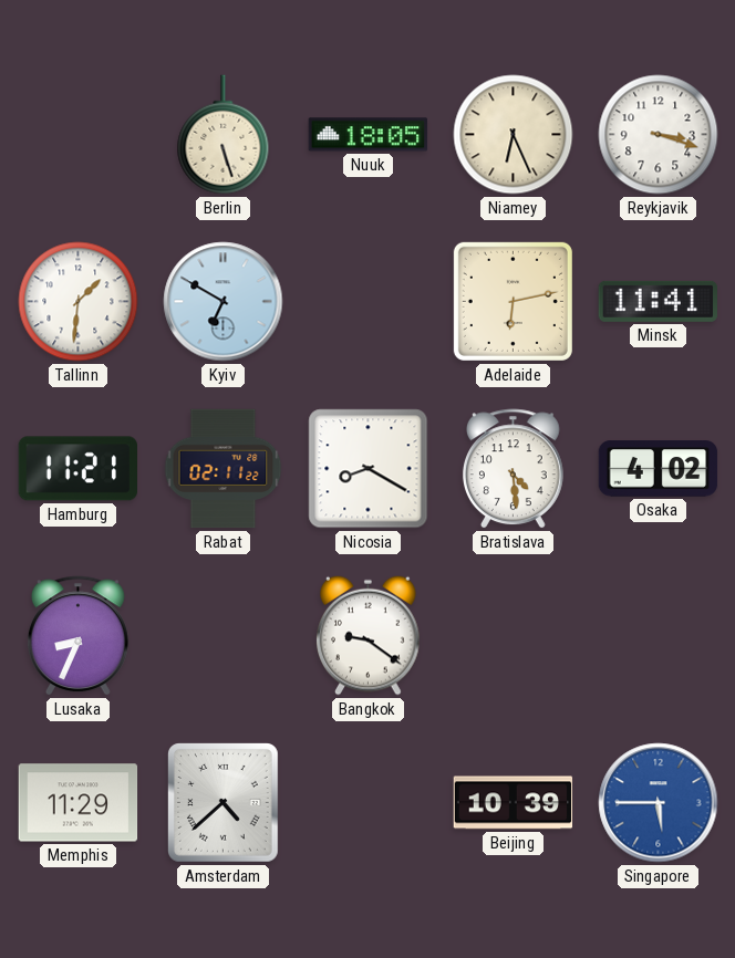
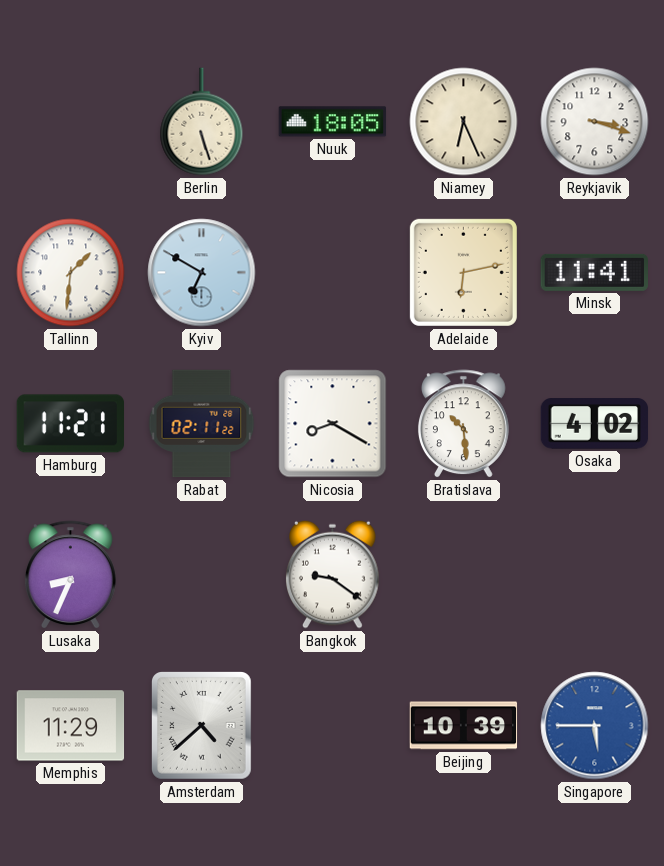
Bratislava: 4:29 -> 10:29
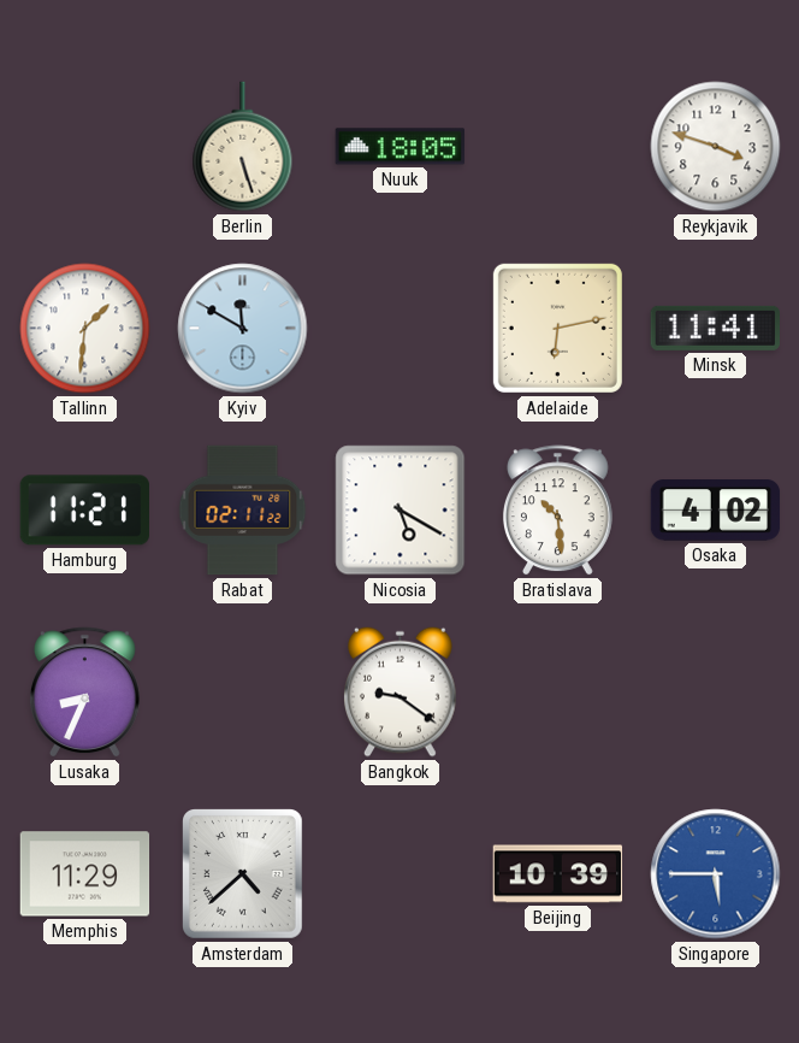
Niamey: 6:26 -> none
Reykjavik: 3:18 -> 3:48
Kyiv: 6:50 -> 11:50
Nicosia: 8:20 -> 5:20
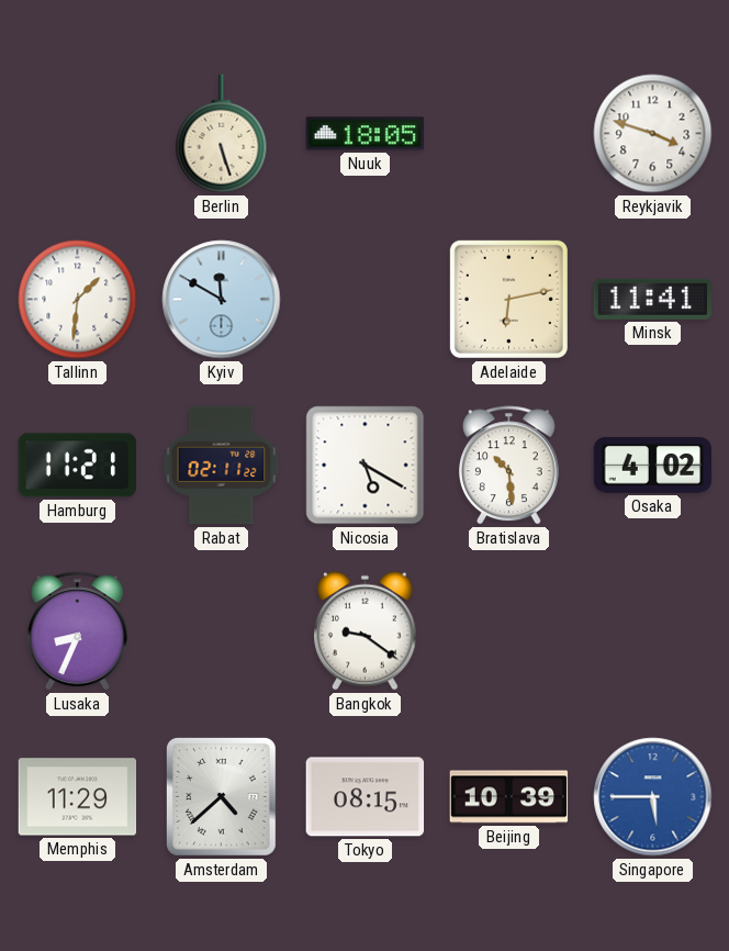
Tokyo: none -> 08:15
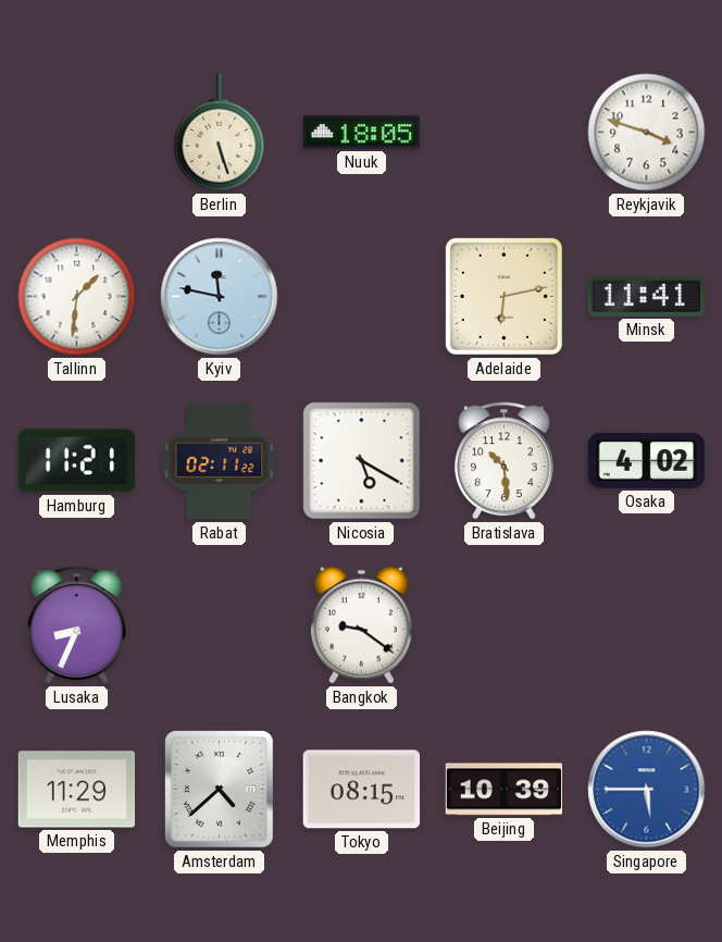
Kyiv: 11:50 -> 11:47
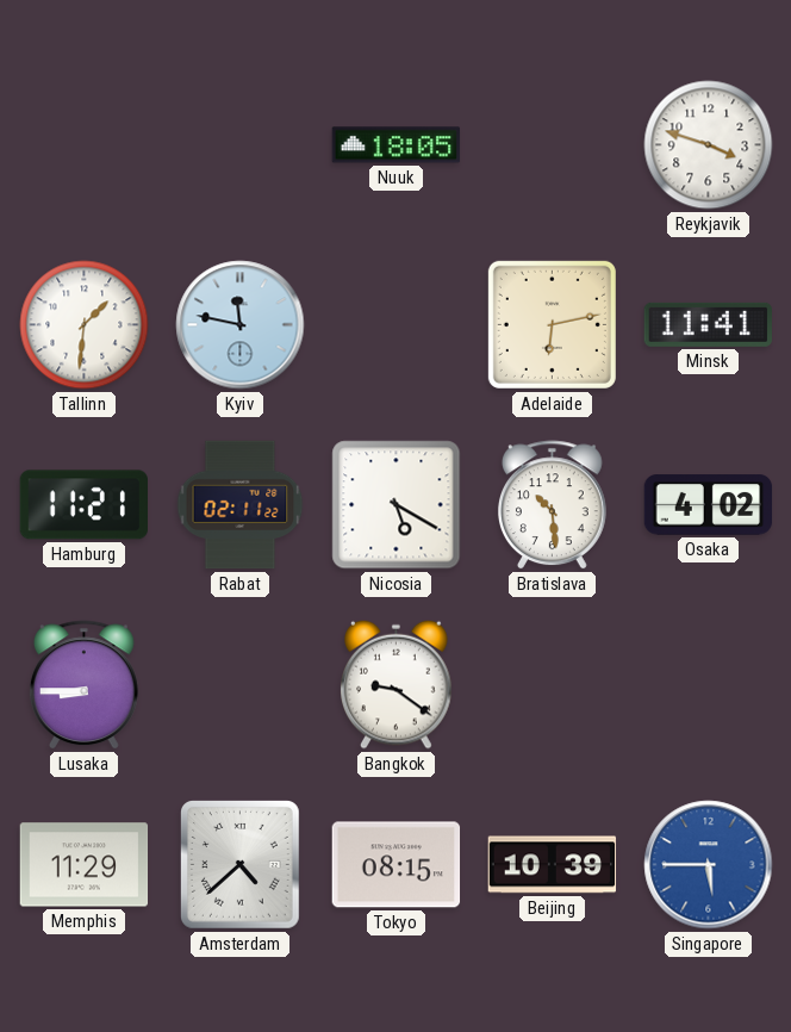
Berlin: 5:27 -> none
Lusaka: 8:34 -> 8:45
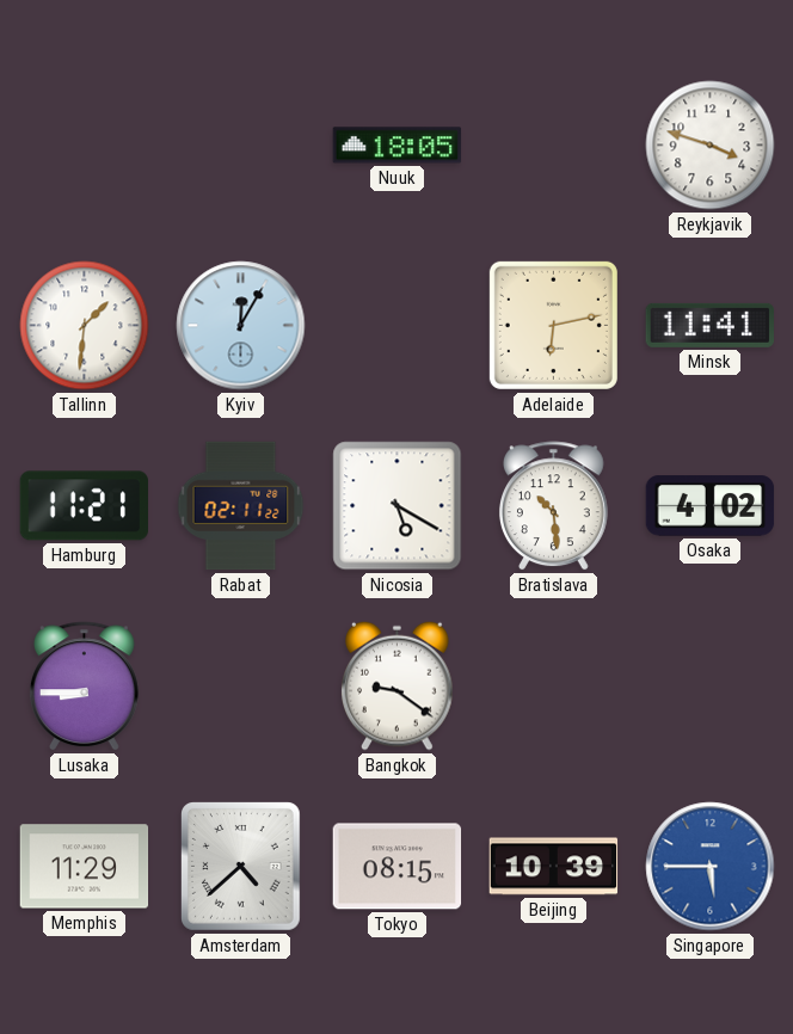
Kyiv: 11:47 -> 12:05
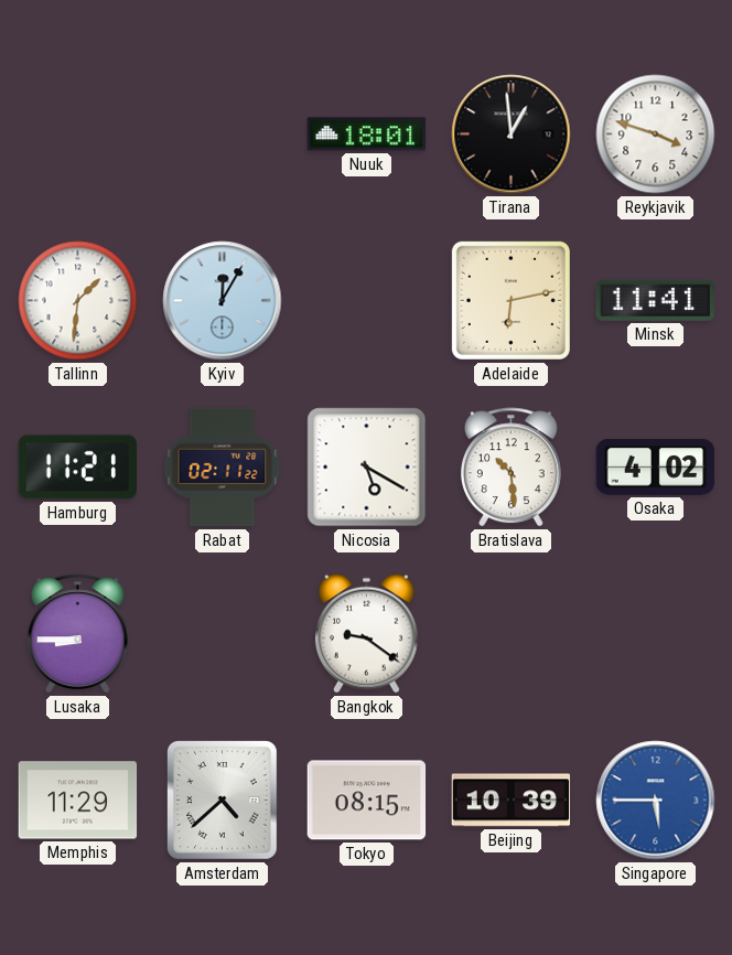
Nuuk: 18:05 -> 18:01
Tirana: none -> 12:59
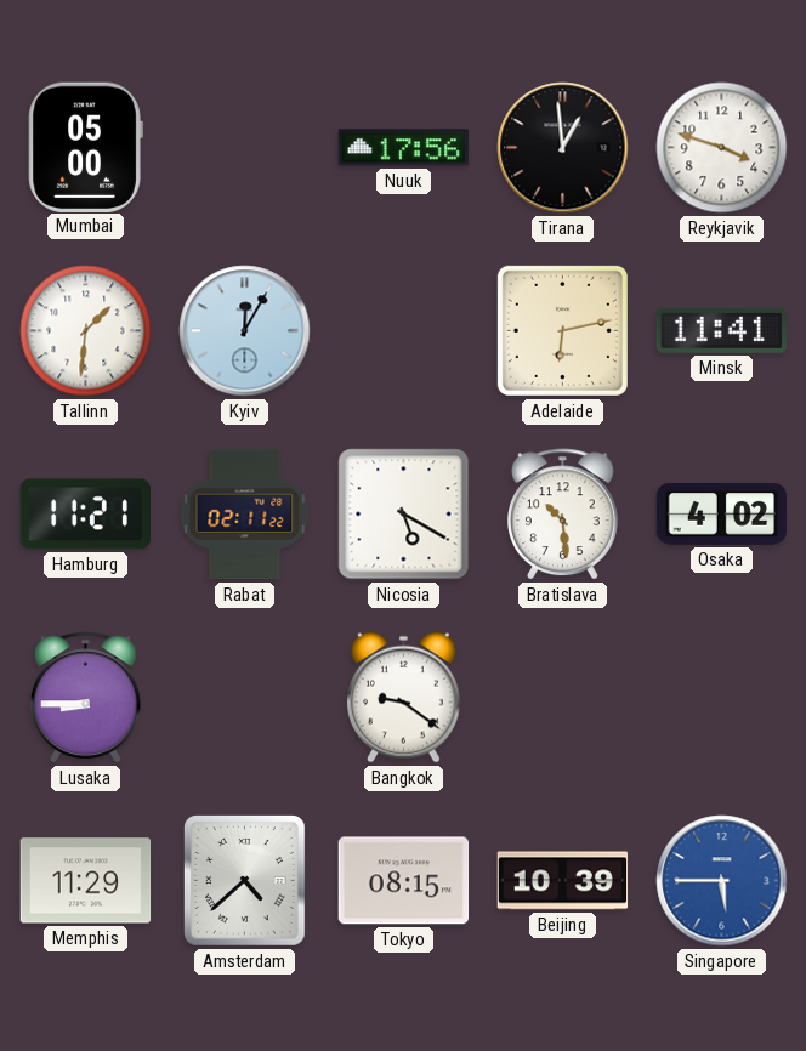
Mumbai: none -> 05:00
Nuuk: 18:01 -> 17:56
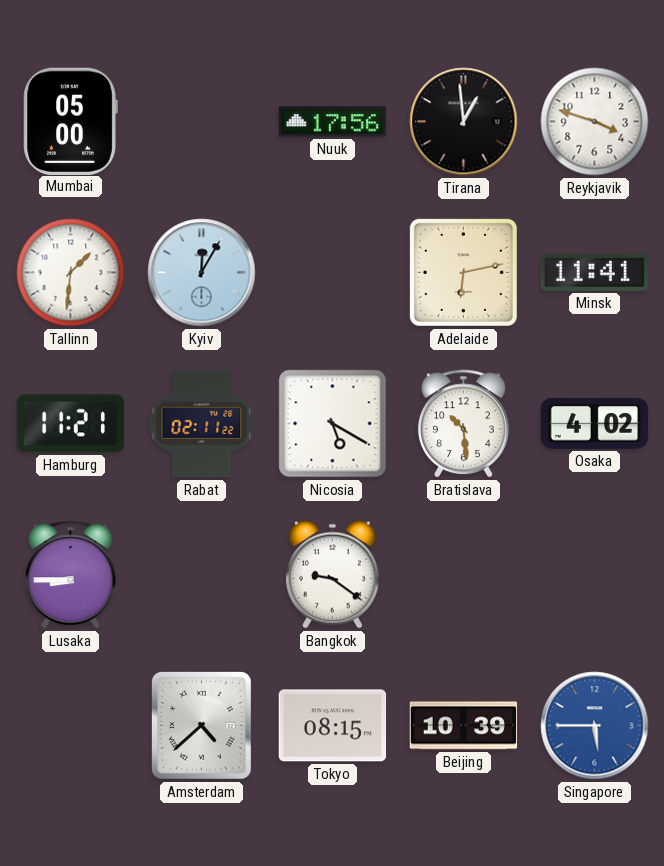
Memphis: 11:29 -> none
